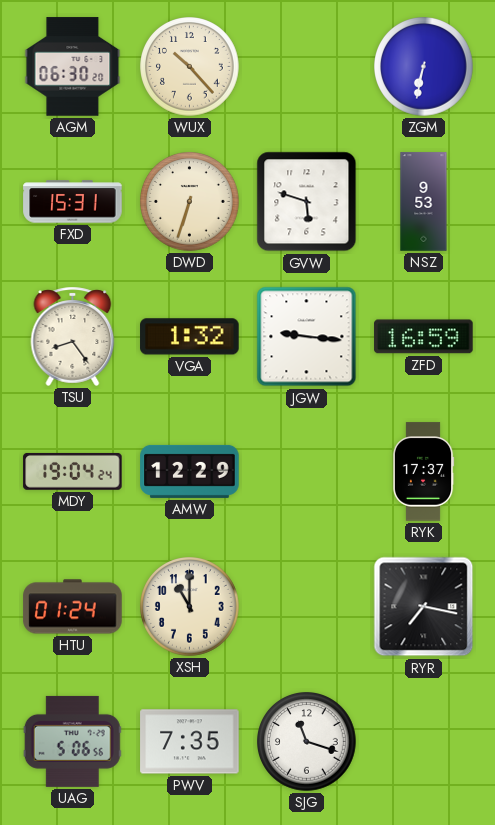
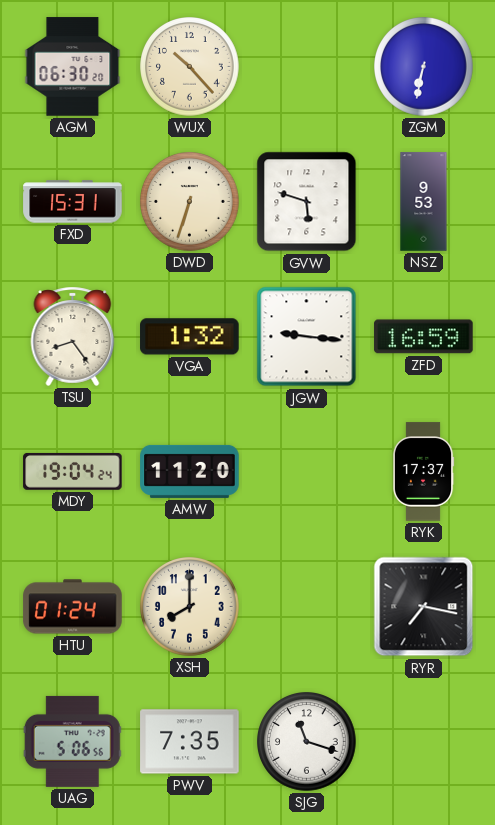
AMW: 12:29 -> 11:20
XSH: 11:00 -> 8:00
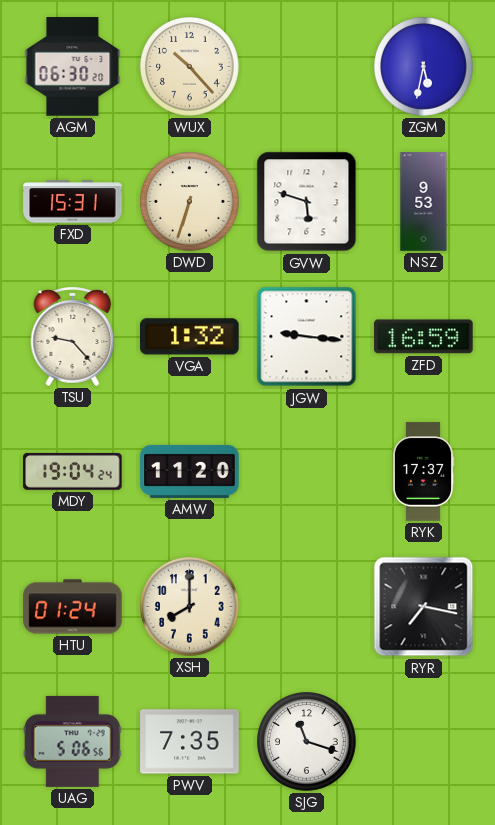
ZGM: 6:32 -> 5:32
TSU: 8:24 -> 9:23
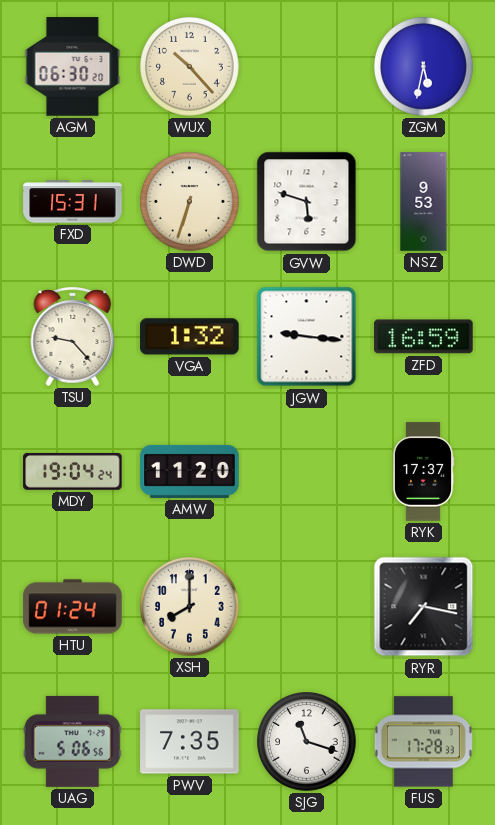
FUS: none -> 17:28
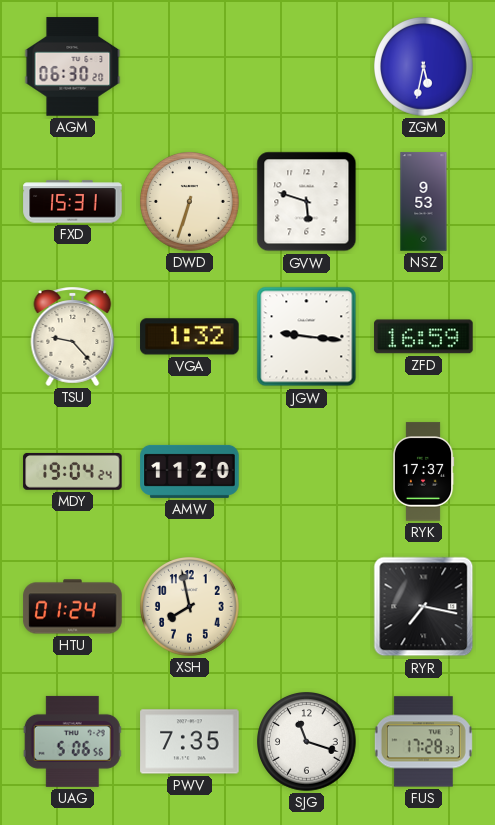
WUX: 10:23 -> none
XSH: 8:00 -> 7:58
